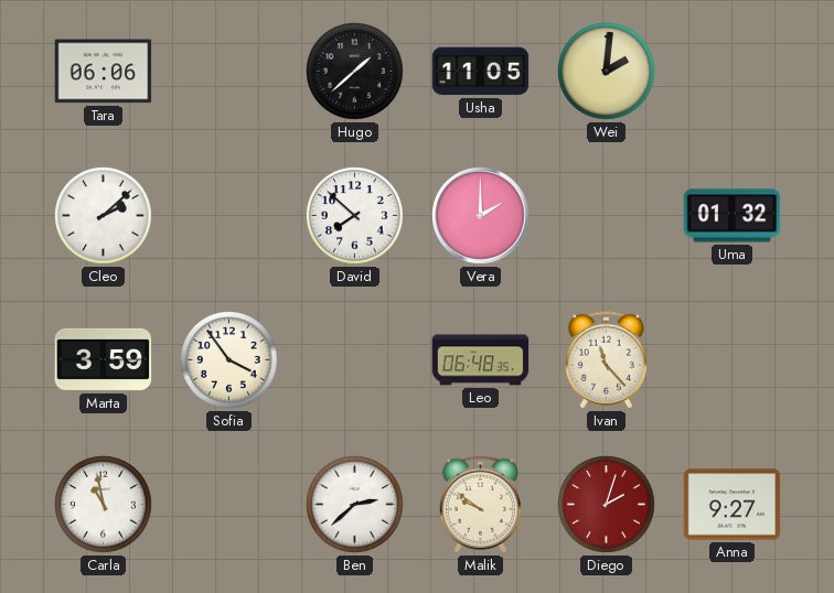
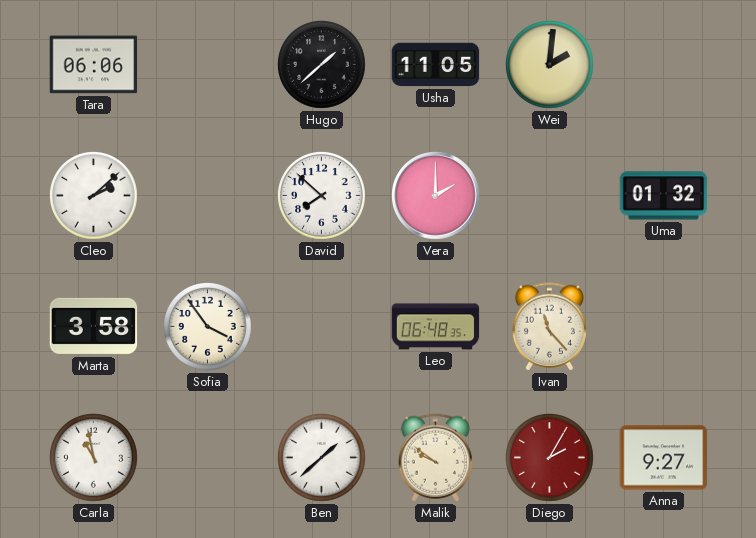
Marta: 3:59 -> 3:58
Ben: 2:38 -> 1:38
Diego: 2:03 -> 2:05
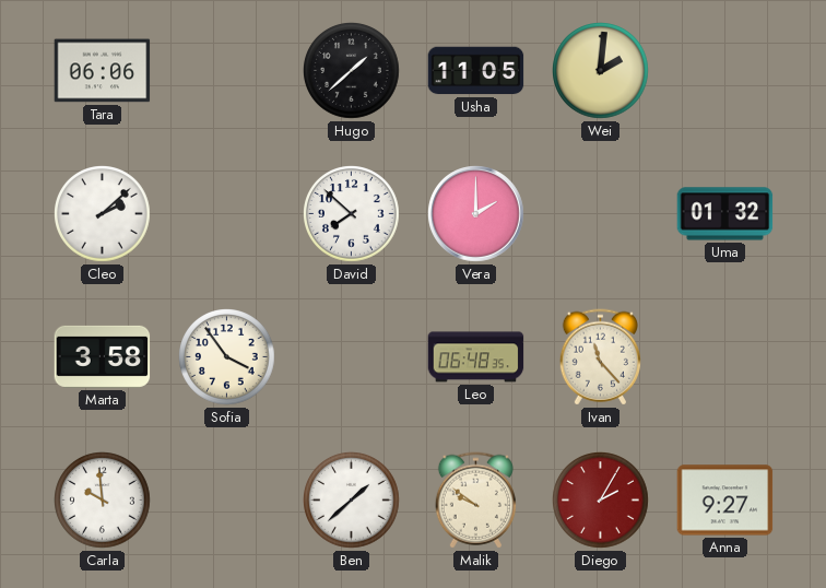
Carla: 10:58 -> 9:59
